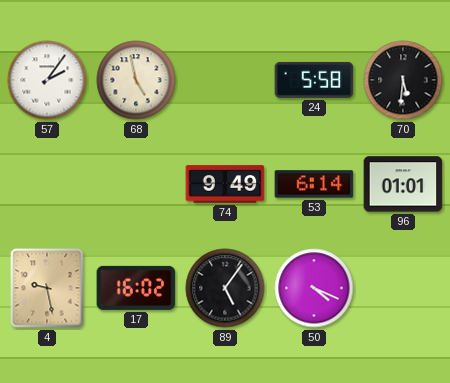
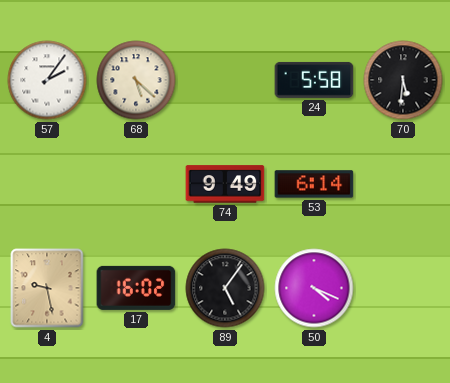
68: 4:58 -> 5:22
96: 01:01 -> none
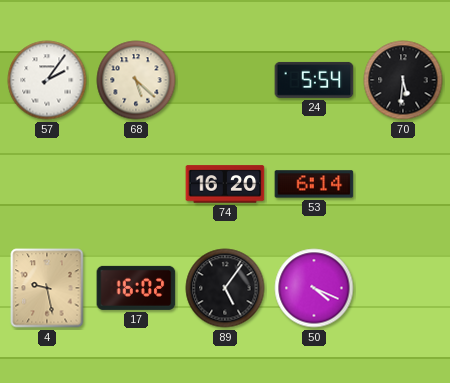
24: 5:58 -> 5:54
74: 9:49 -> 16:20
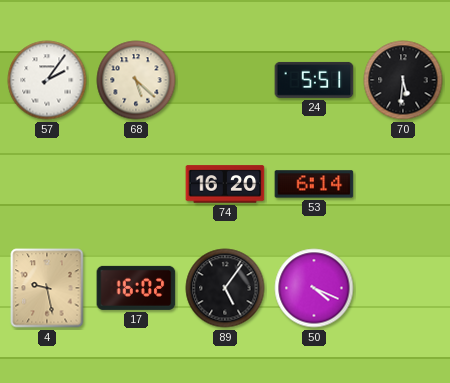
24: 5:54 -> 5:51
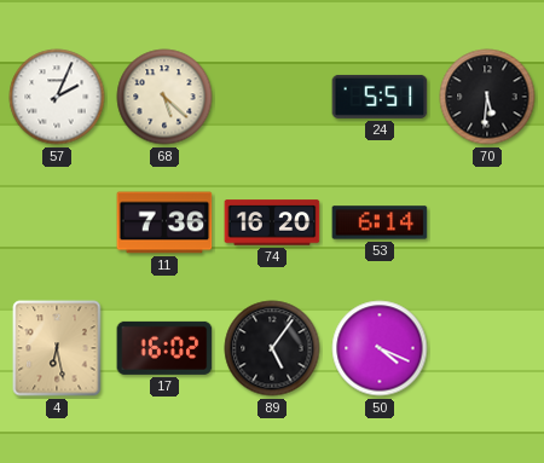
57: 2:06 -> 2:04
11: none -> 7:36
4: 9:28 -> 6:28
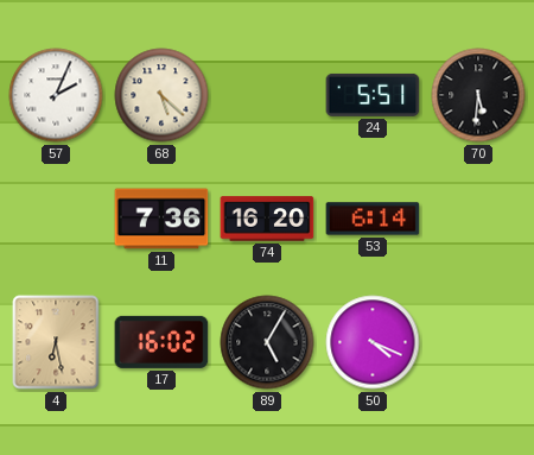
89: 5:06 -> 5:05
